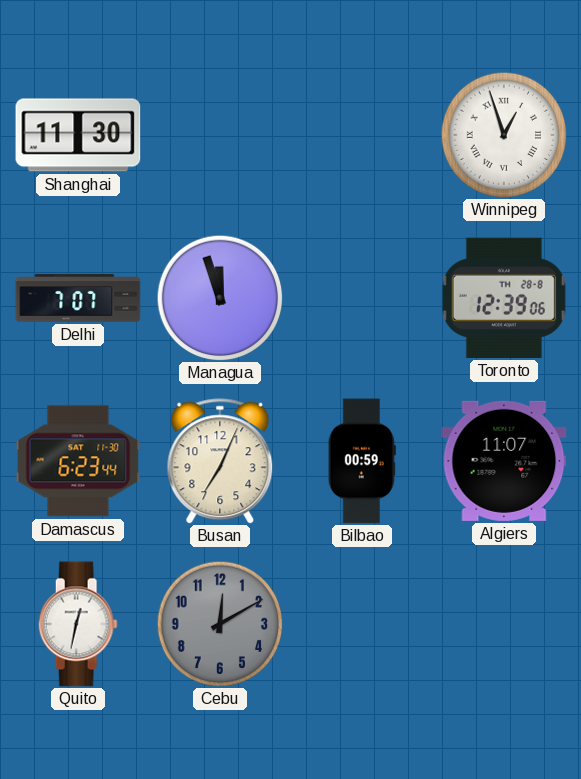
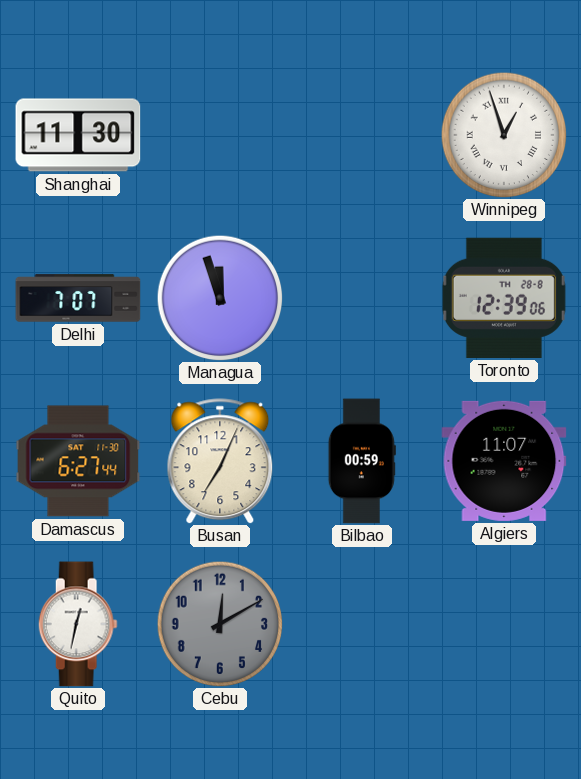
Damascus: 6:23 -> 6:27
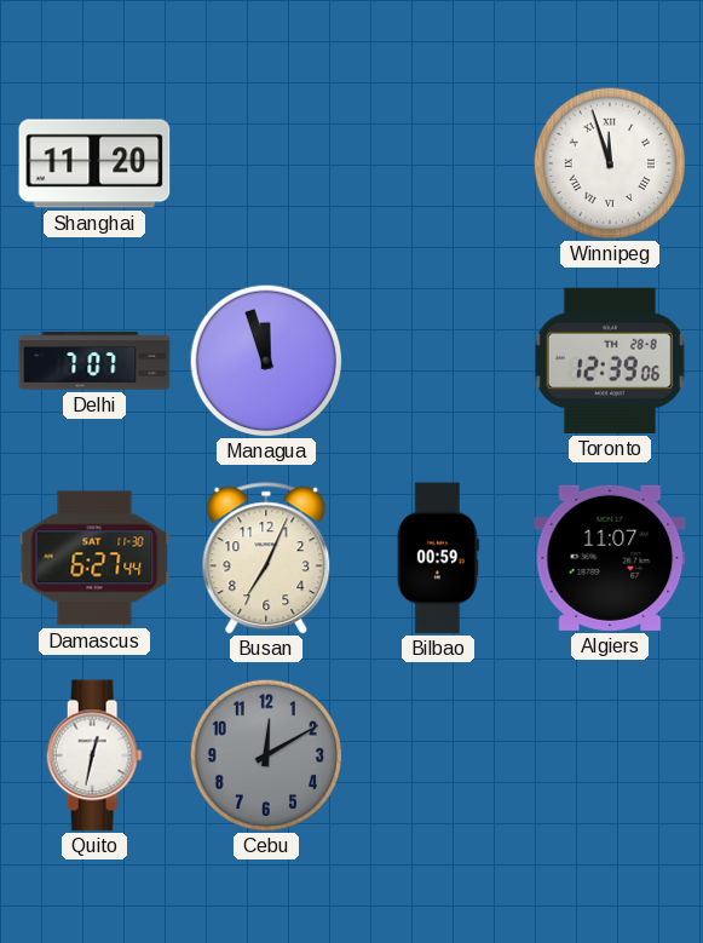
Shanghai: 11:30 -> 11:20
Winnipeg: 12:57 -> 11:57
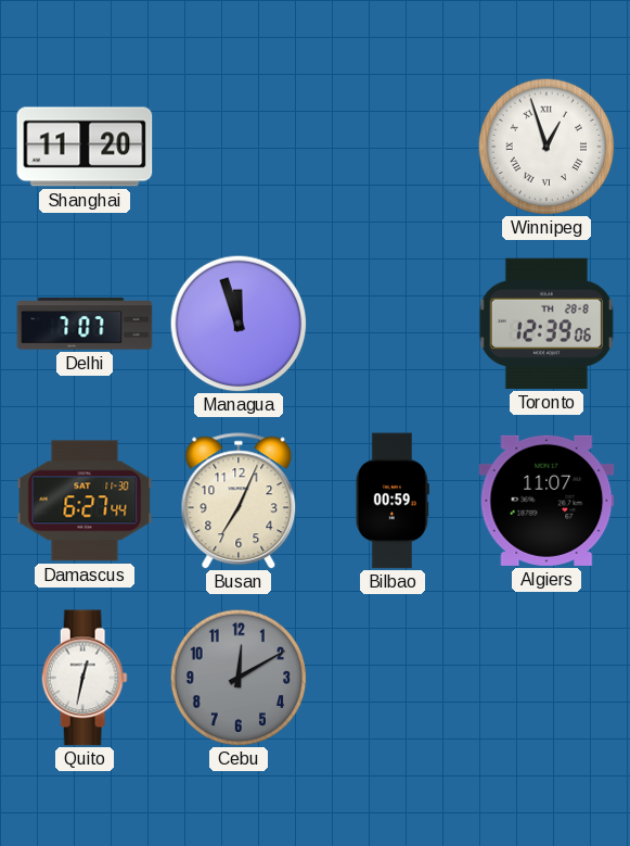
Winnipeg: 11:57 -> 12:57
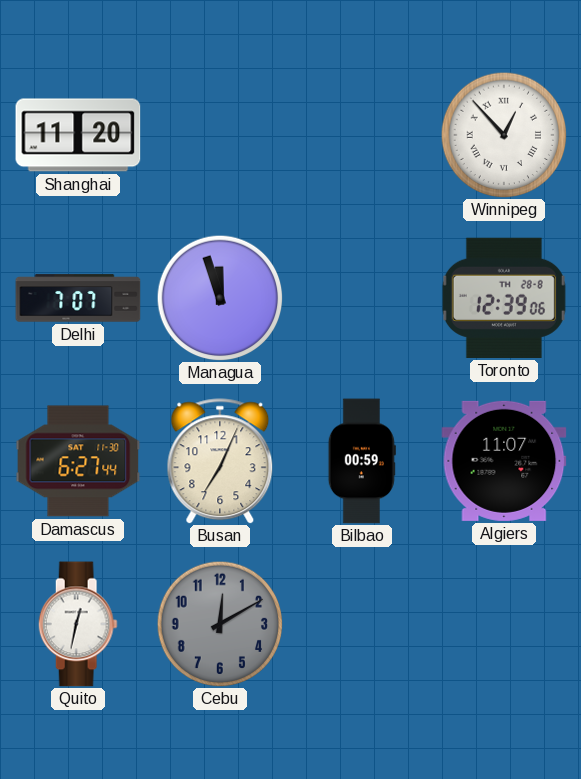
Winnipeg: 12:57 -> 12:53
